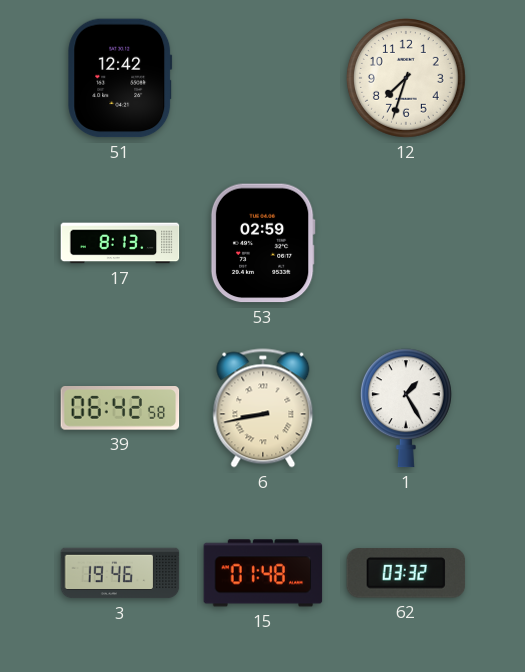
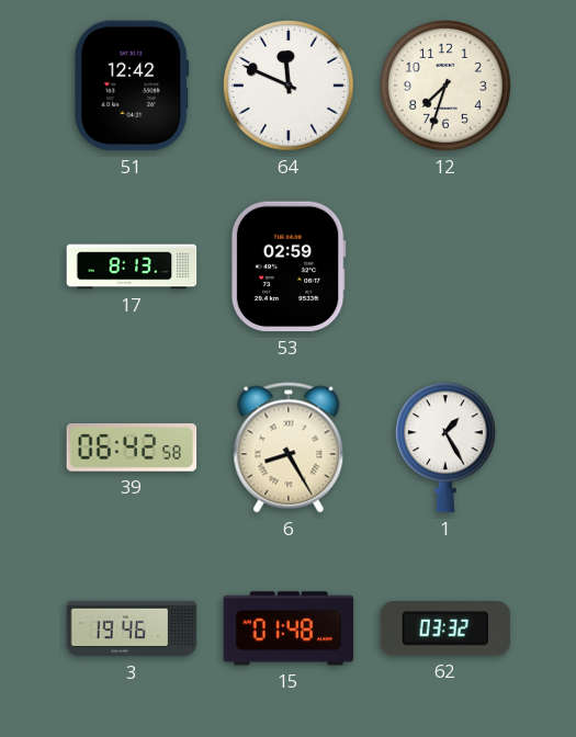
64: none -> 11:49
6: 8:43 -> 8:25
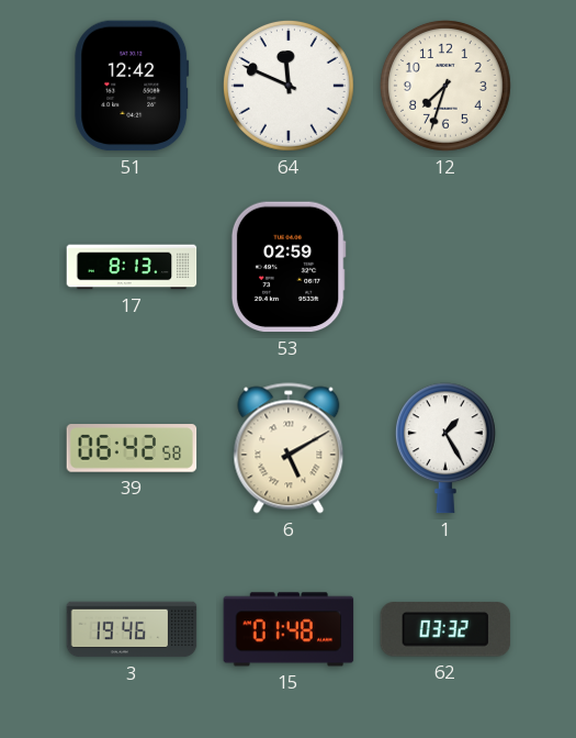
6: 8:25 -> 5:10
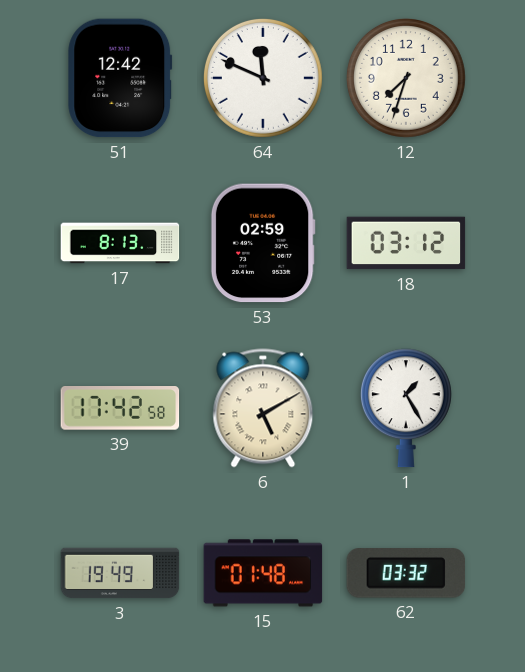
18: none -> 03:12
39: 06:42 -> 17:42
3: 19:46 -> 19:49
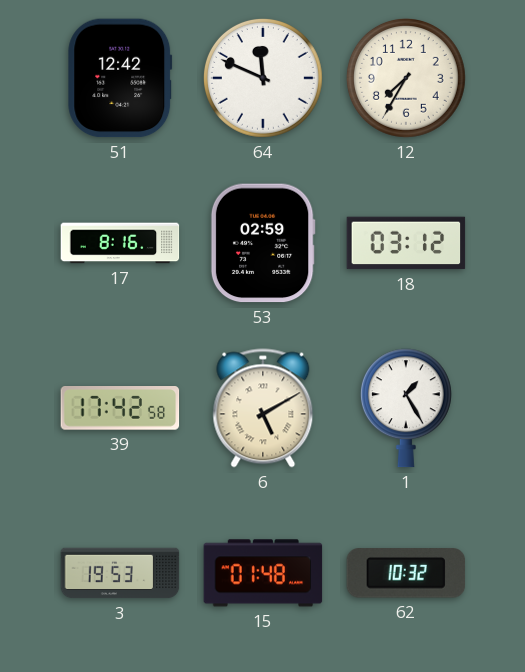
12: 7:33 -> 7:35
17: 8:13 -> 8:16
3: 19:49 -> 19:53
62: 03:32 -> 10:32
